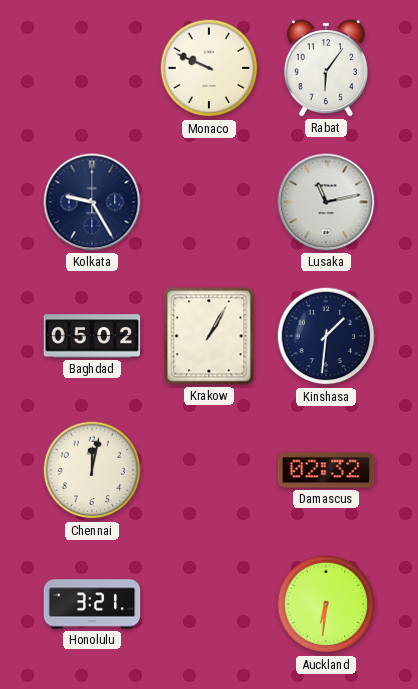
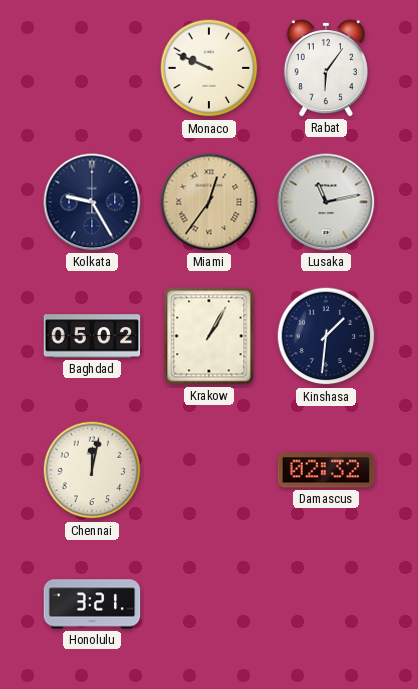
Miami: none -> 12:36
Auckland: 6:31 -> none
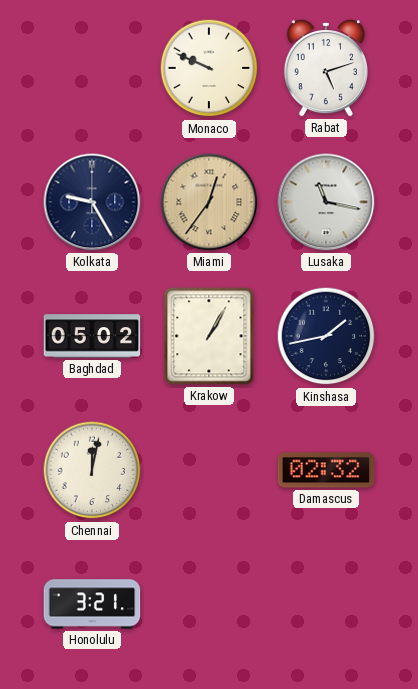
Rabat: 6:06 -> 5:12
Lusaka: 11:13 -> 11:17
Kinshasa: 1:31 -> 1:43
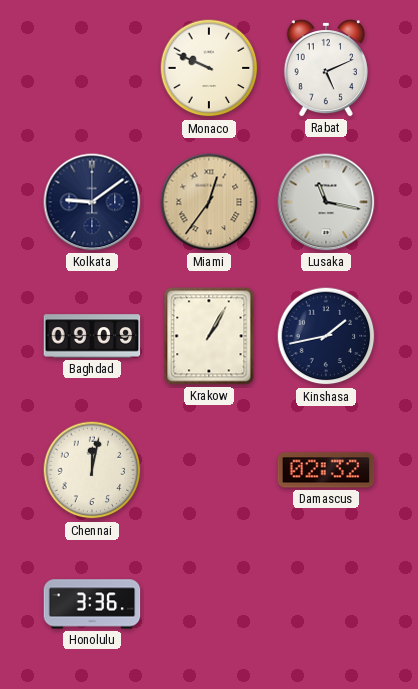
Rabat: 5:12 -> 5:11
Kolkata: 9:25 -> 9:09
Baghdad: 05:02 -> 09:09
Honolulu: 3:21 -> 3:36
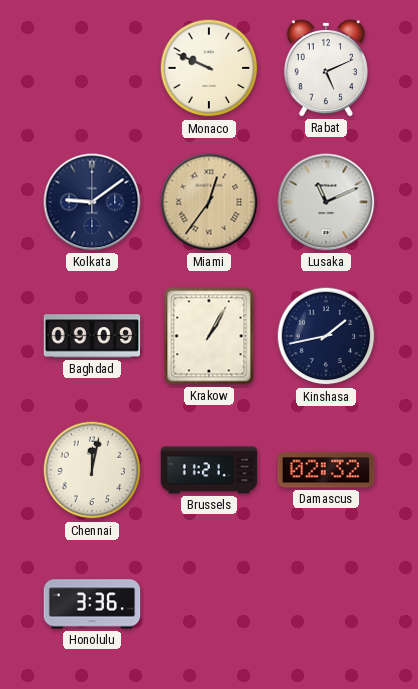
Lusaka: 11:17 -> 11:11
Brussels: none -> 11:21
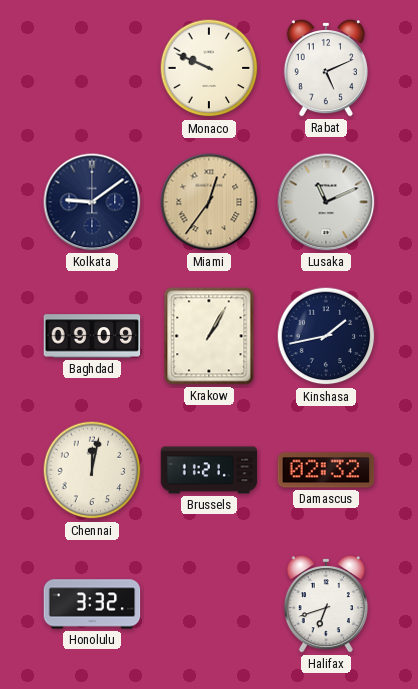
Honolulu: 3:36 -> 3:32
Halifax: none -> 6:42
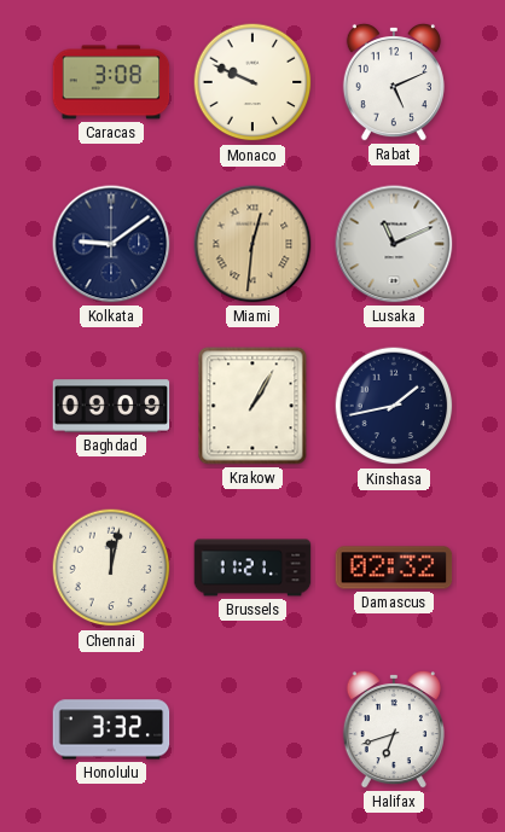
Caracas: none -> 3:08
Miami: 12:36 -> 12:31
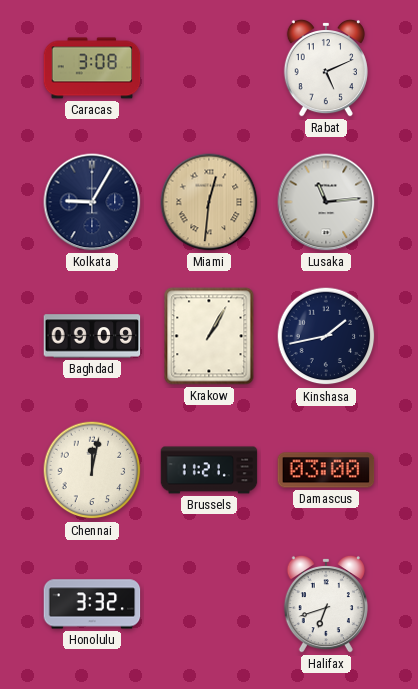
Monaco: 9:49 -> none
Kolkata: 9:09 -> 9:05
Lusaka: 11:11 -> 11:14
Damascus: 02:32 -> 03:00
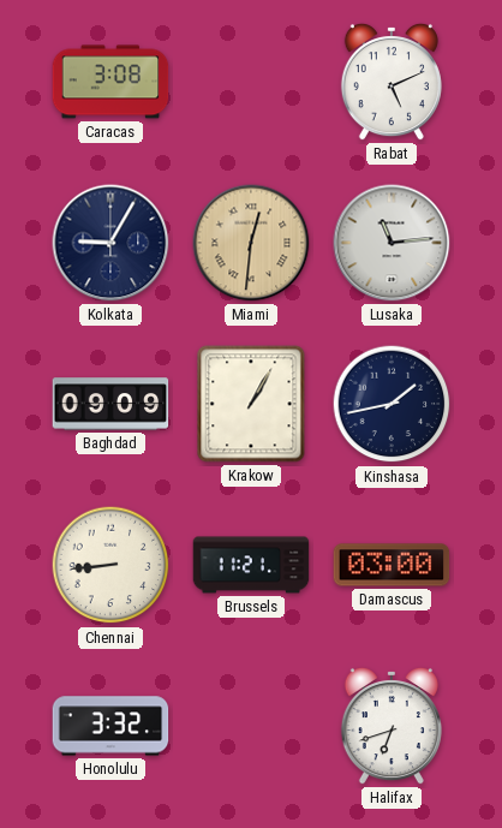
Chennai: 12:02 -> 8:44
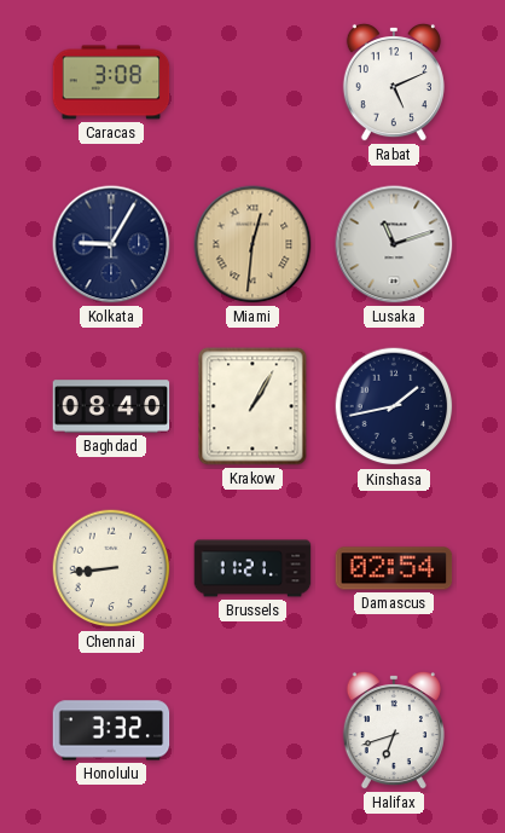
Lusaka: 11:14 -> 11:12
Baghdad: 09:09 -> 08:40
Damascus: 03:00 -> 02:54
